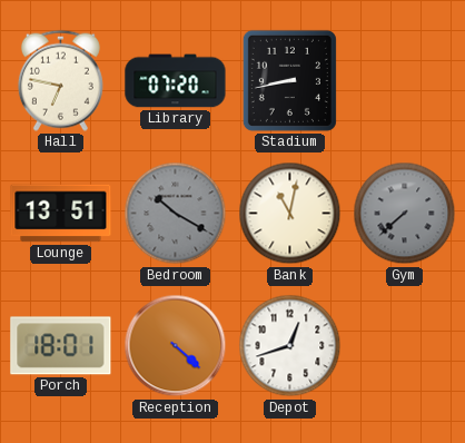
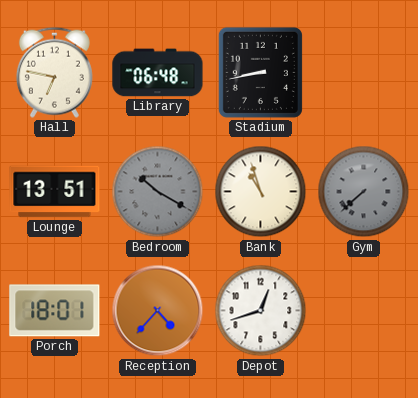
Library: 07:20 -> 06:48
Bank: 11:02 -> 10:57
Reception: 4:22 -> 4:37
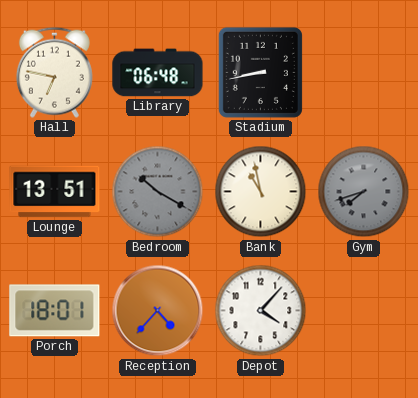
Bank: 10:57 -> 10:58
Gym: 7:38 -> 7:42
Depot: 12:42 -> 4:07
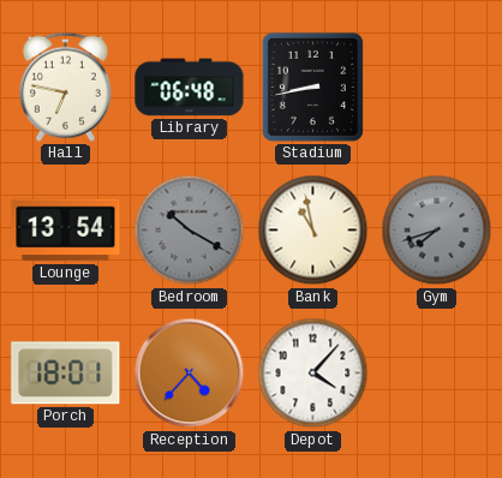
Lounge: 13:51 -> 13:54
